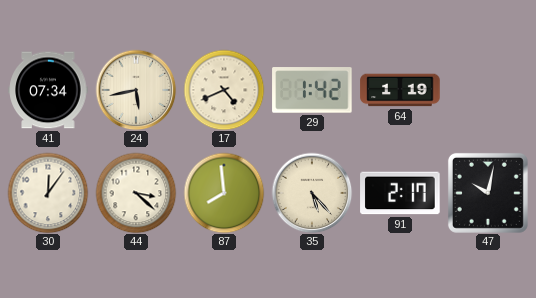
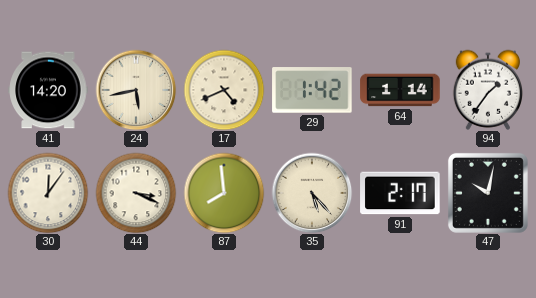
41: 07:34 -> 14:20
64: 1:19 -> 1:14
94: none -> 1:36
44: 3:22 -> 3:19
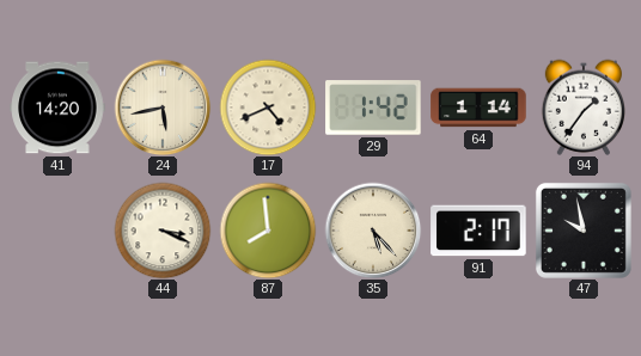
30: 12:06 -> none
47: 10:02 -> 9:58
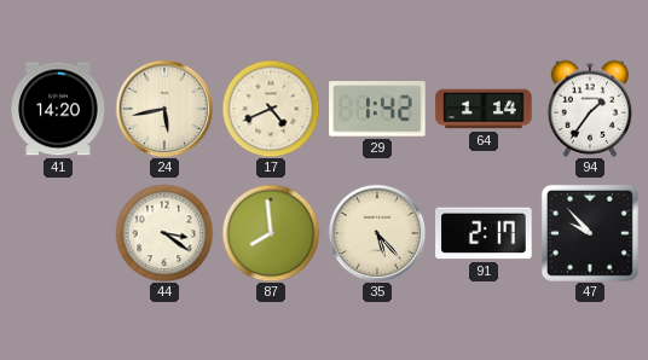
44: 3:19 -> 3:21
47: 9:58 -> 9:53
